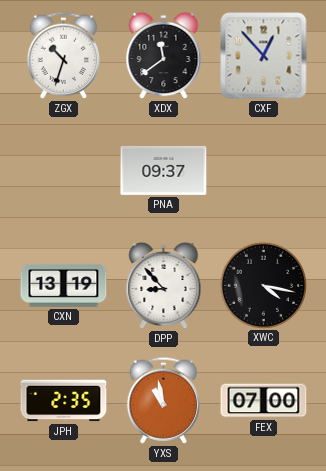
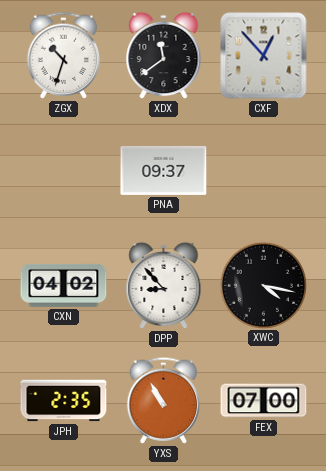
CXN: 13:19 -> 04:02
YXS: 10:58 -> 10:55
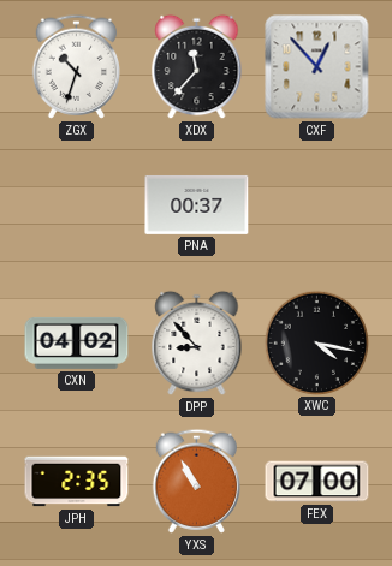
XDX: 11:39 -> 11:37
PNA: 09:37 -> 00:37
